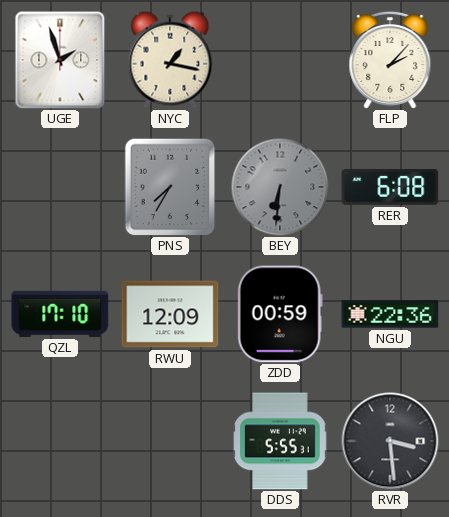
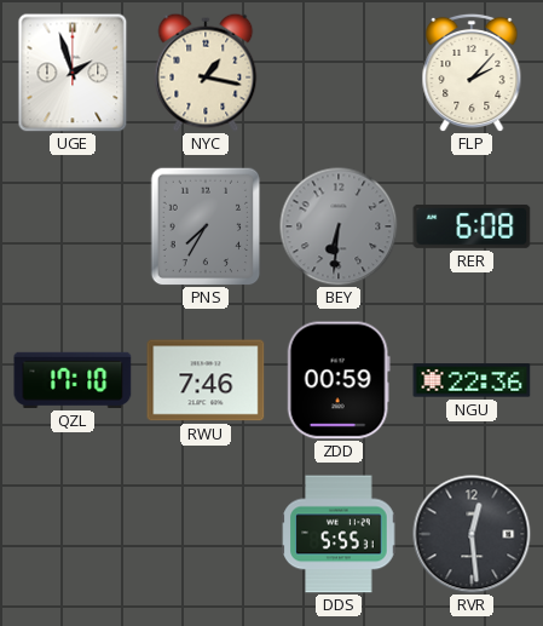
RWU: 12:09 -> 7:46
RVR: 3:29 -> 12:29
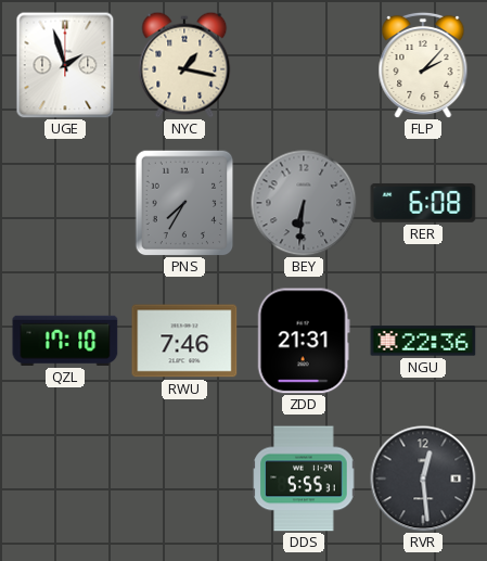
ZDD: 00:59 -> 21:31
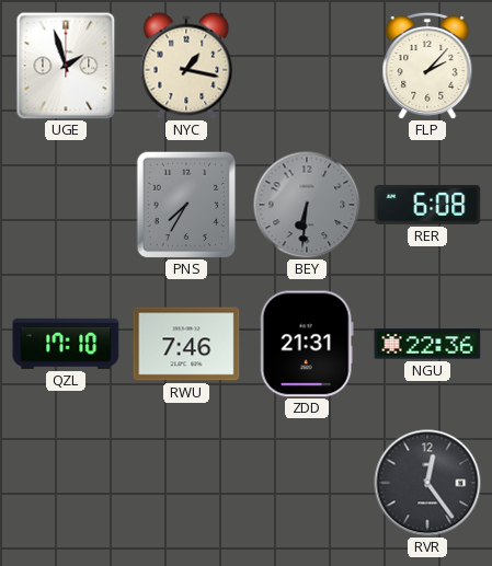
DDS: 5:55 -> none
RVR: 12:29 -> 12:24
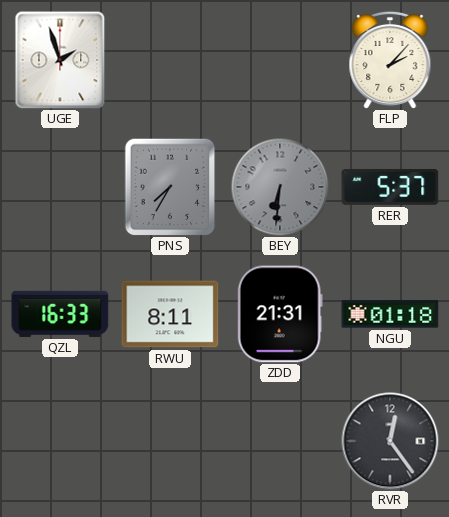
NYC: 1:17 -> none
RER: 6:08 -> 5:37
QZL: 17:10 -> 16:33
RWU: 7:46 -> 8:11
NGU: 22:36 -> 01:18
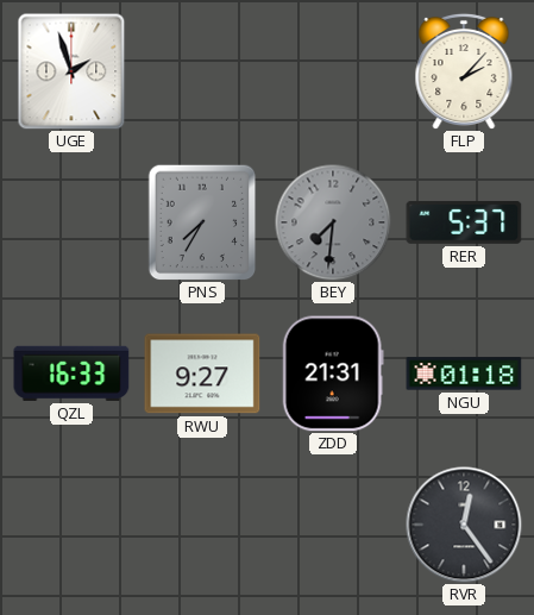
BEY: 6:31 -> 7:31
RWU: 8:11 -> 9:27
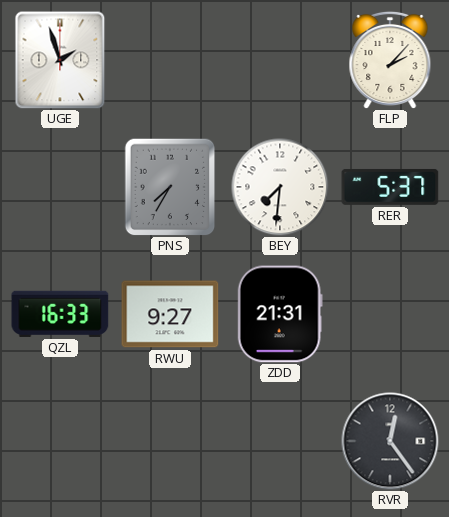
BEY dial: grey -> white
NGU: 01:18 -> none
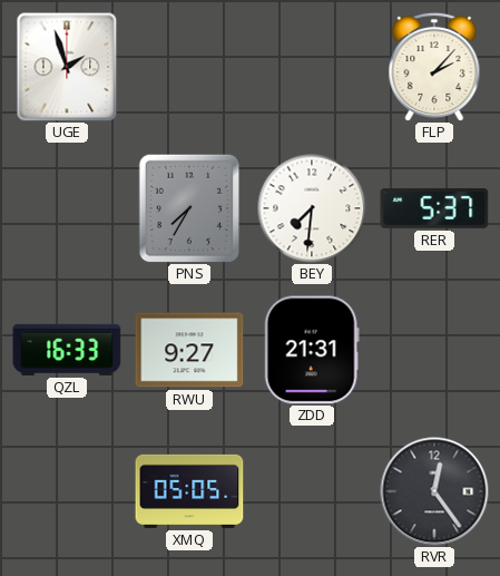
XMQ: none -> 05:05
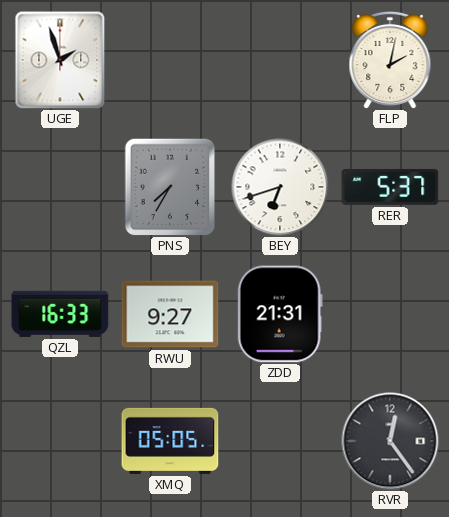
FLP: 2:07 -> 2:02
BEY: 7:31 -> 6:42
